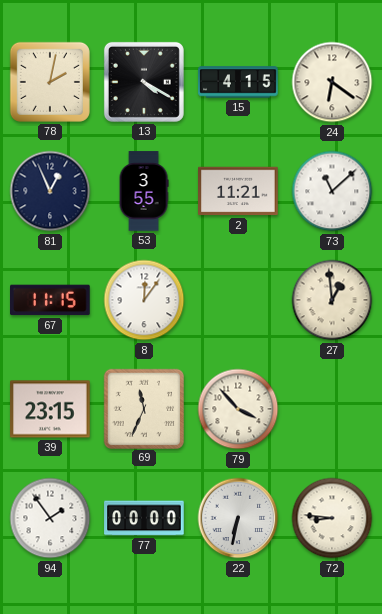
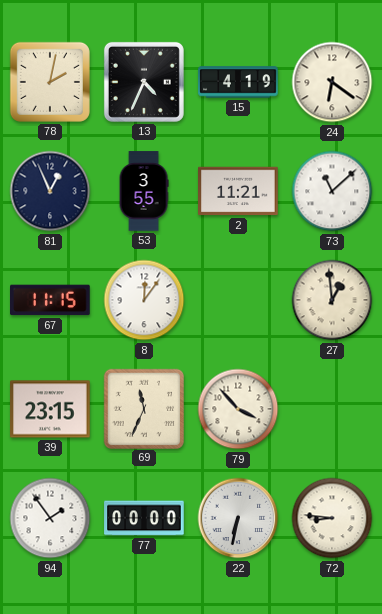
13: 4:20 -> 4:34
15: 4:15 -> 4:19
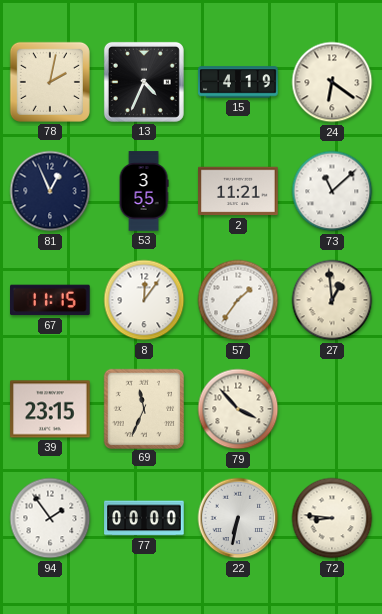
57: none -> 1:36
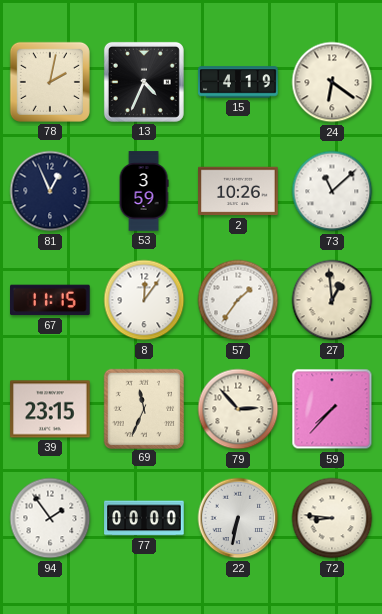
53: 3:55 -> 3:59
2: 11:21 -> 10:26
79: 3:53 -> 2:53
59: none -> 7:37
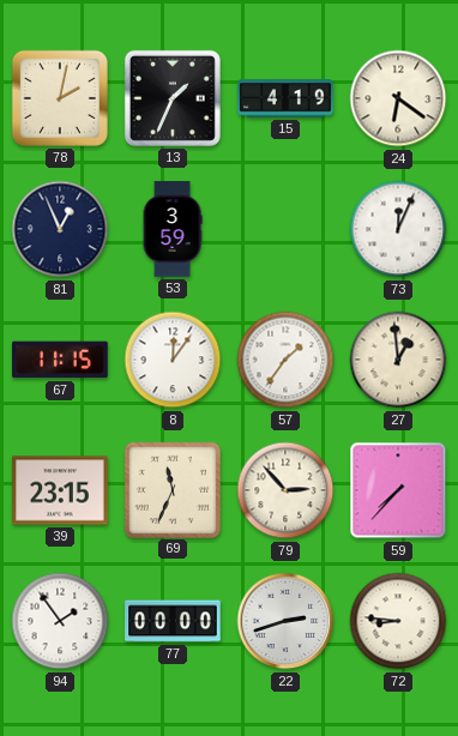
13: 4:34 -> 1:34
2: 10:26 -> none
73: 11:08 -> 12:04
22: 6:32 -> 2:42
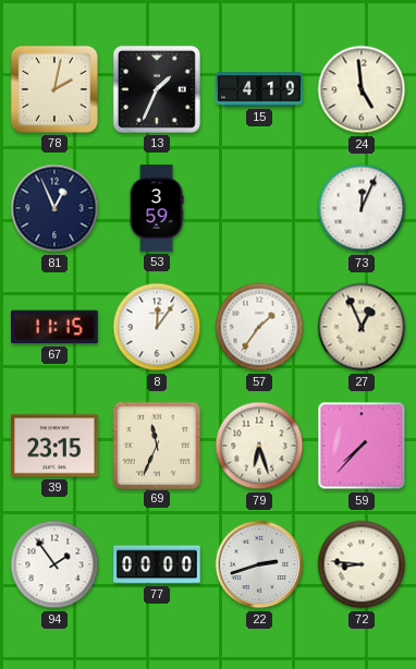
24: 6:21 -> 4:59
27: 12:59 -> 12:56
79: 2:53 -> 6:27
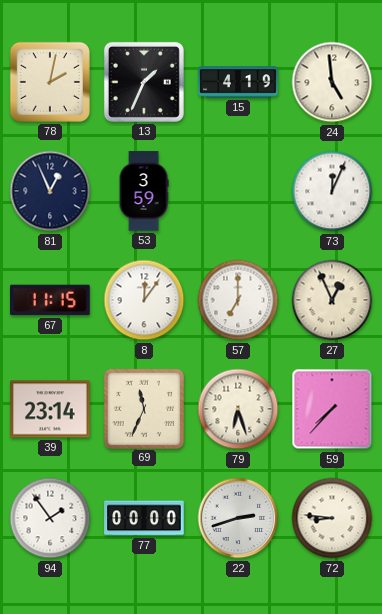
57: 1:36 -> 7:00
39: 23:15 -> 23:14
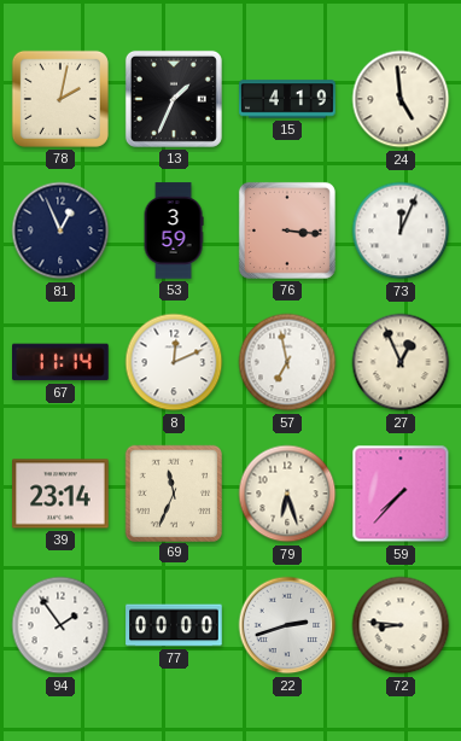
76: none -> 3:16
67: 11:15 -> 11:14
8: 12:06 -> 12:11
57: 7:00 -> 6:58
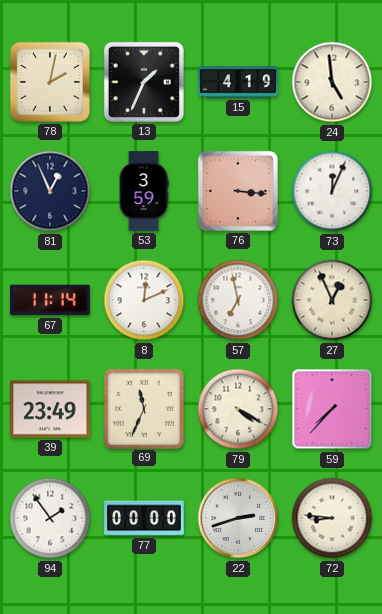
39: 23:14 -> 23:49
79: 6:27 -> 4:20
